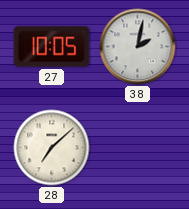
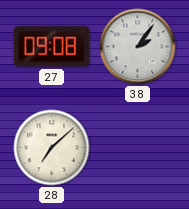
27: 10:05 -> 09:08
38: 2:02 -> 2:06
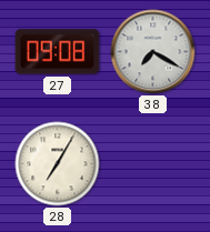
38: 2:06 -> 7:20
28: 7:08 -> 7:05
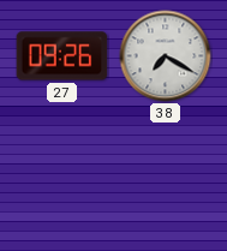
27: 09:08 -> 09:26
28: 7:05 -> none
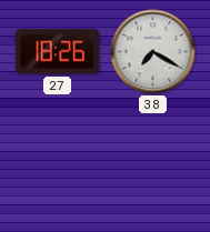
27: 09:26 -> 18:26
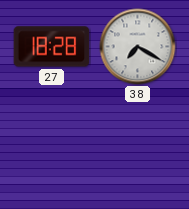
27: 18:26 -> 18:28
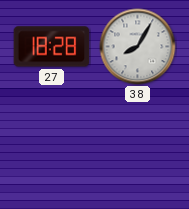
38: 7:20 -> 8:05
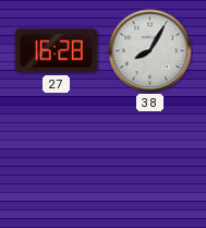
27: 18:28 -> 16:28
